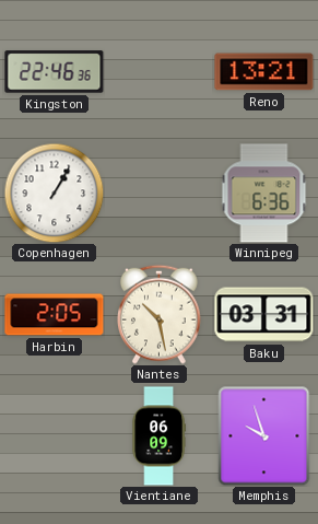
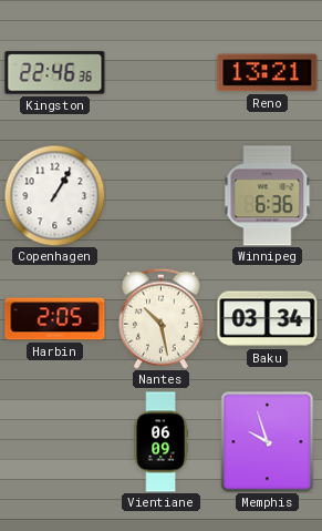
Baku: 03:31 -> 03:34
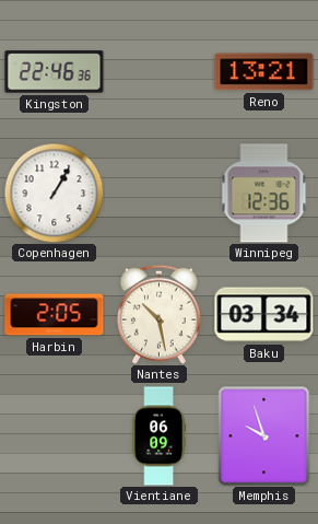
Winnipeg: 6:36 -> 12:36
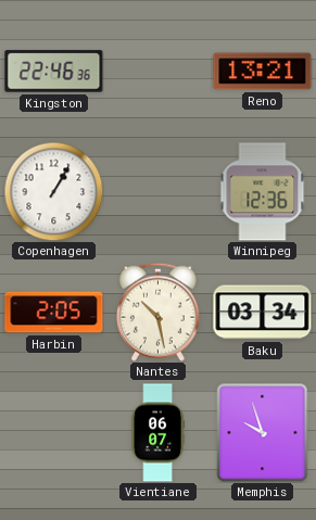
Vientiane: 06:09 -> 06:07
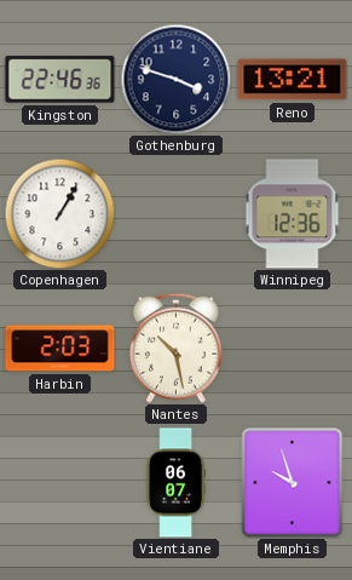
Gothenburg: none -> 3:48
Harbin: 2:05 -> 2:03
Baku: 03:34 -> none
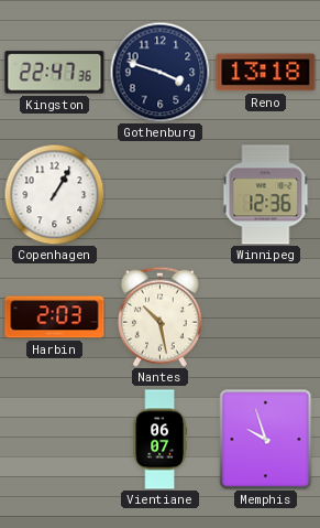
Kingston: 22:46 -> 22:47
Reno: 13:21 -> 13:18
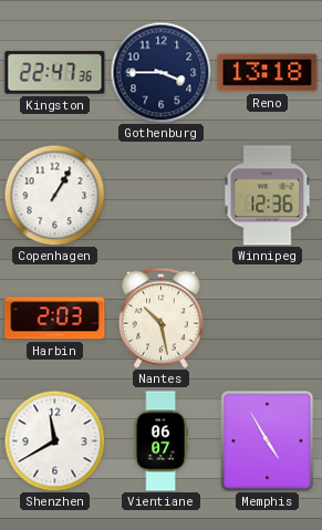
Gothenburg: 3:48 -> 3:45
Shenzhen: none -> 11:40
Memphis: 9:57 -> 4:55
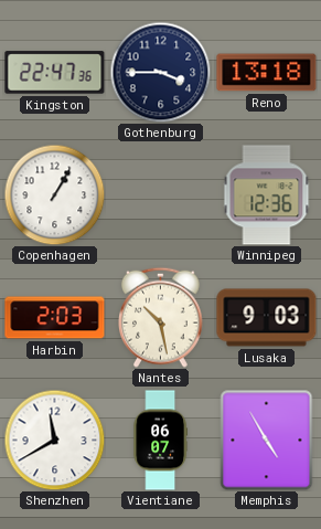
Lusaka: none -> 9:03
